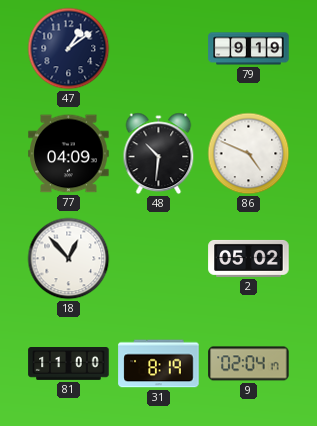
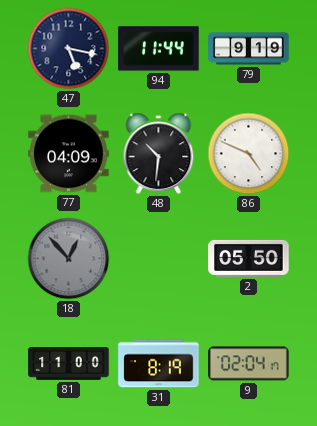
47: 1:09 -> 5:17
94: none -> 11:44
18 dial: white -> grey
2: 05:02 -> 05:50
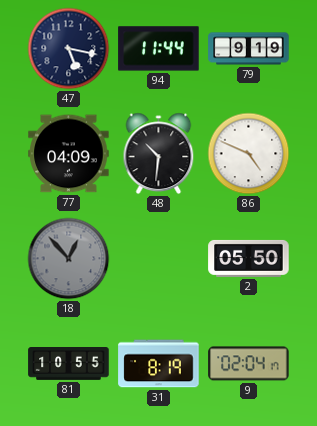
81: 11:00 -> 10:55
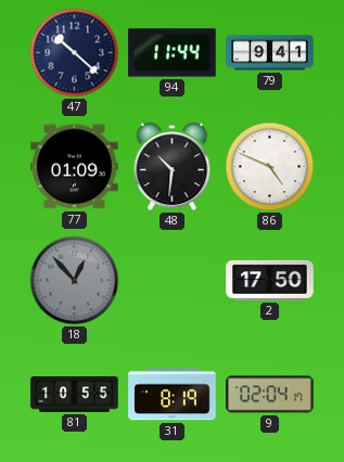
47: 5:17 -> 10:22
79: 9:19 -> 9:41
77: 04:09 -> 01:09
2: 05:50 -> 17:50
